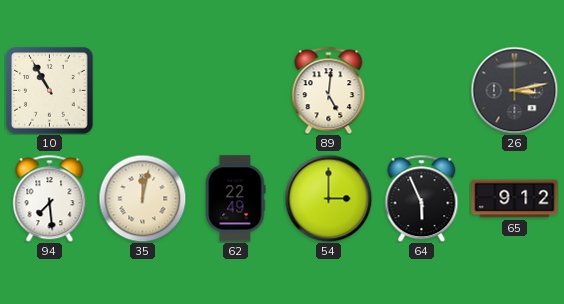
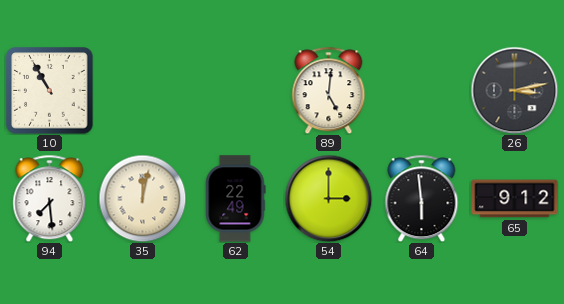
64: 5:56 -> 5:59
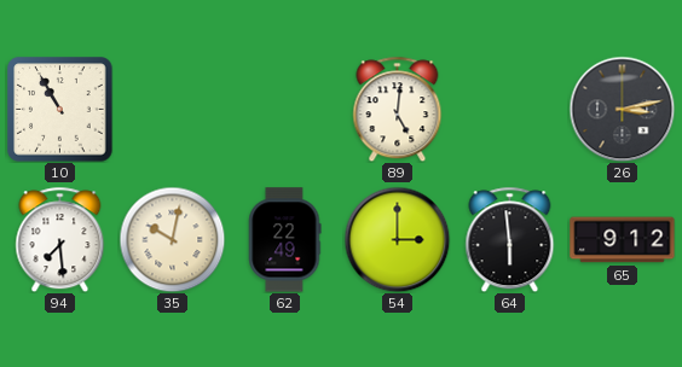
35: 12:02 -> 10:02
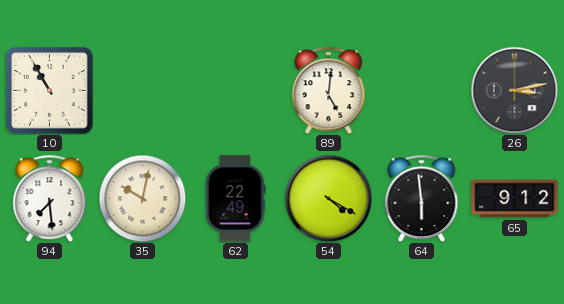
54: 3:00 -> 4:20
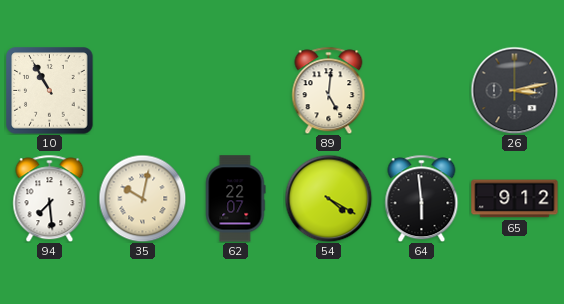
62: 22:49 -> 22:07
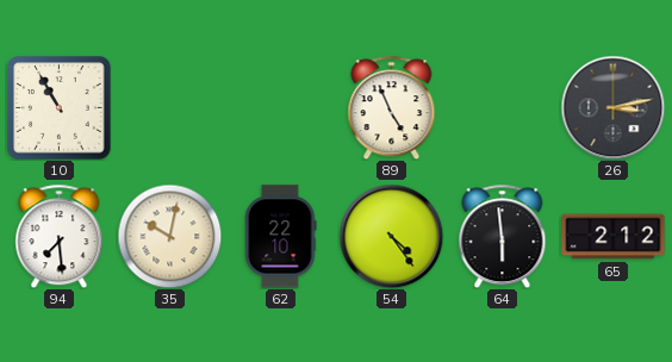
89: 5:01 -> 4:56
62: 22:07 -> 22:10
54: 4:20 -> 4:24
65: 9:12 -> 2:12
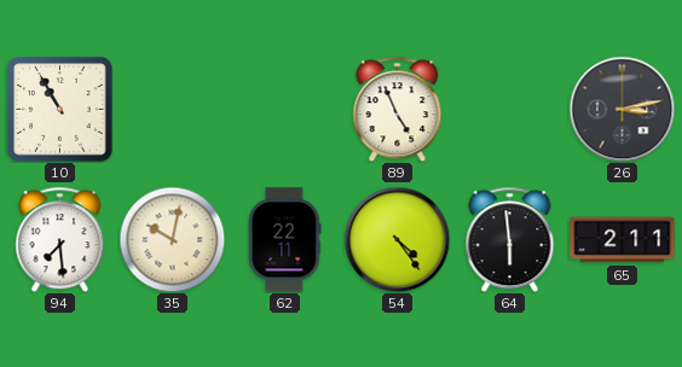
62: 22:10 -> 22:11
65: 2:12 -> 2:11
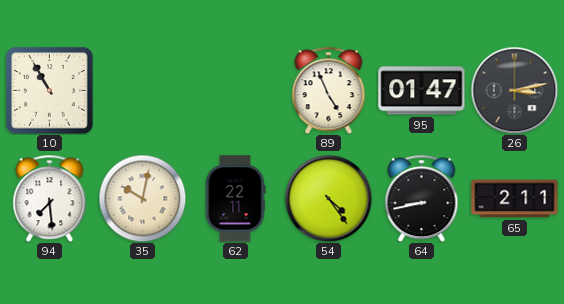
95: none -> 01:47
64: 5:59 -> 8:43
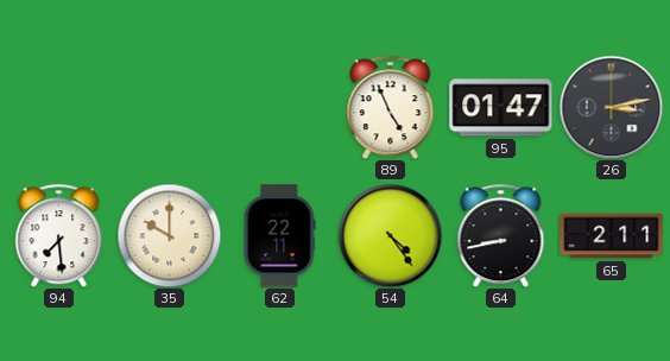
10: 10:55 -> none
35: 10:02 -> 10:00
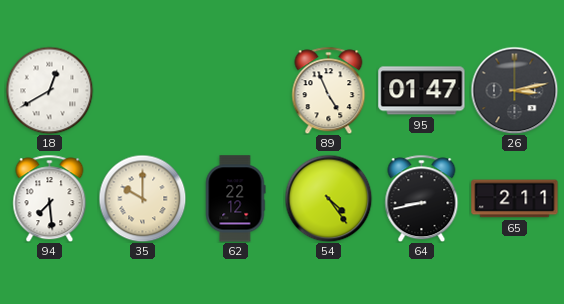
18: none -> 12:40
62: 22:11 -> 22:12
